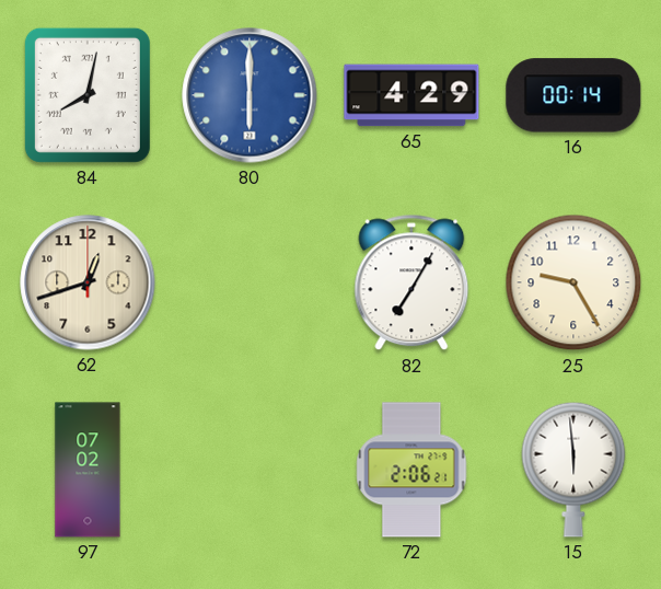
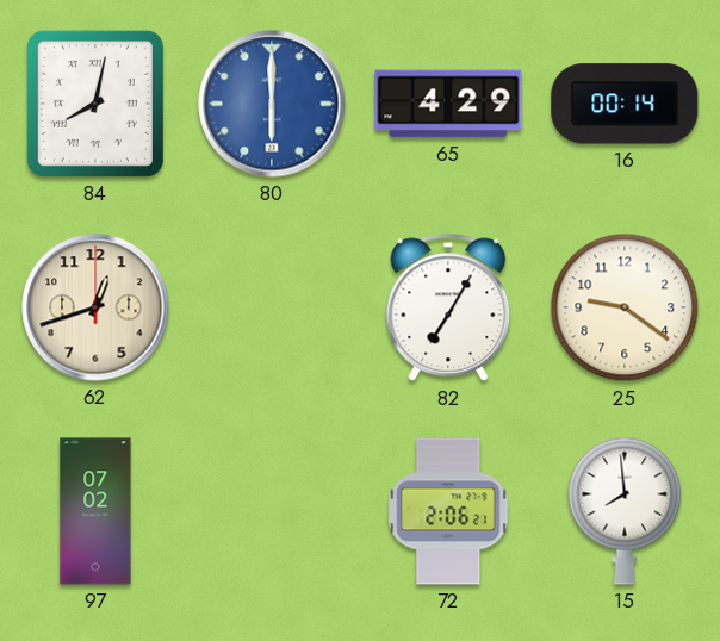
25: 9:25 -> 9:21
15: 5:59 -> 7:59
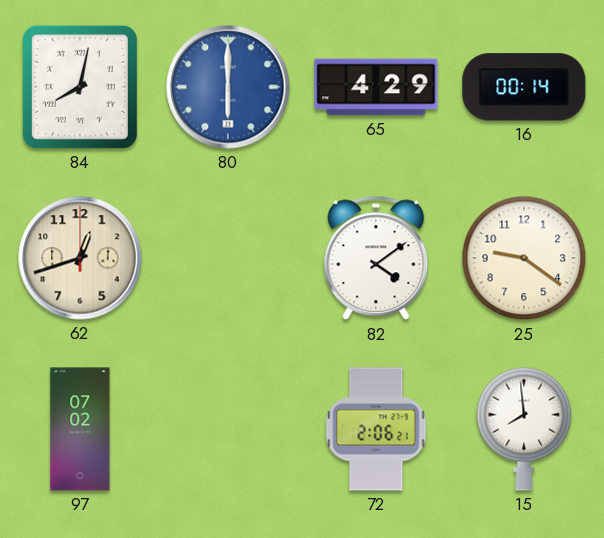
82: 7:05 -> 4:09
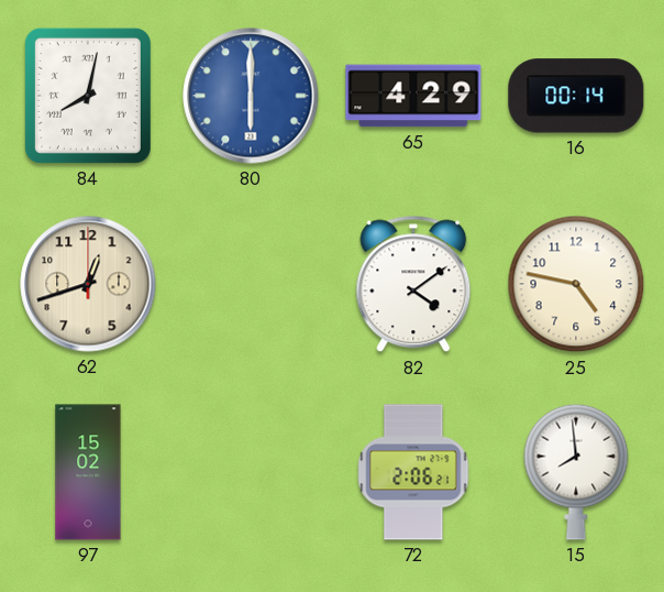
25: 9:21 -> 4:47
97: 07:02 -> 15:02
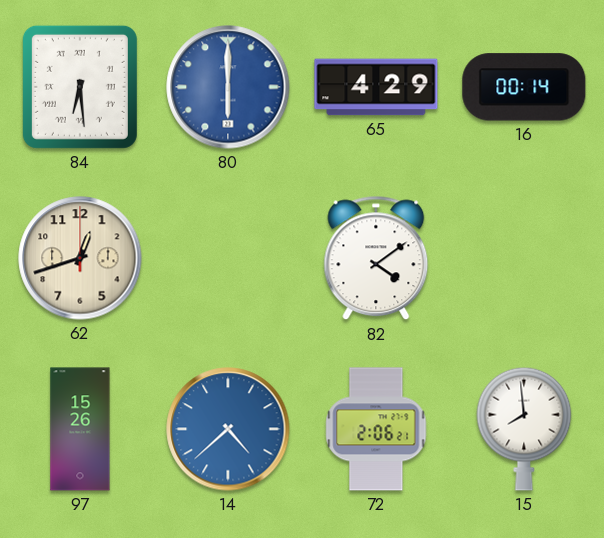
84: 8:02 -> 6:29
25: 4:47 -> none
97: 15:02 -> 15:26
14: none -> 4:38
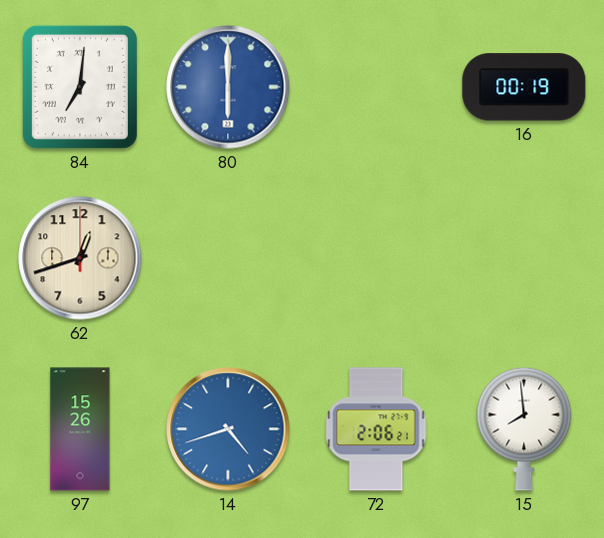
84: 6:29 -> 7:01
65: 4:29 -> none
16: 00:14 -> 00:19
82: 4:09 -> none
14: 4:38 -> 4:42
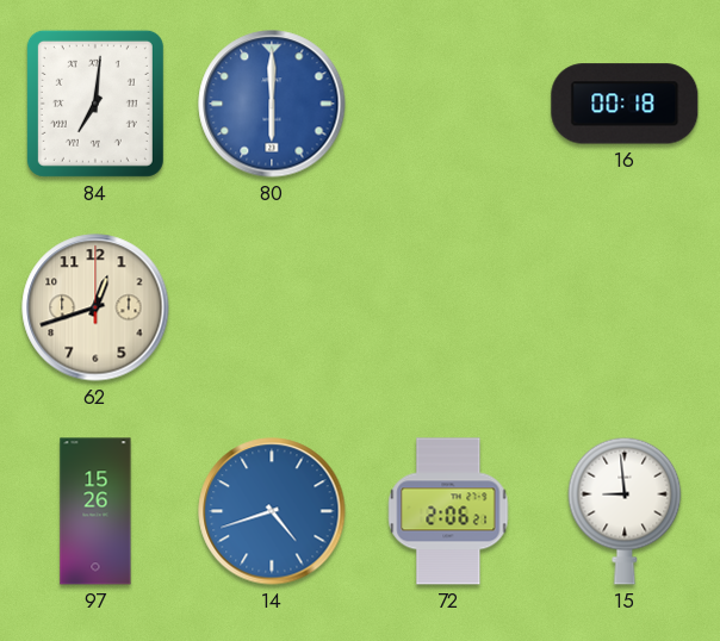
16: 00:19 -> 00:18
15: 7:59 -> 8:59
